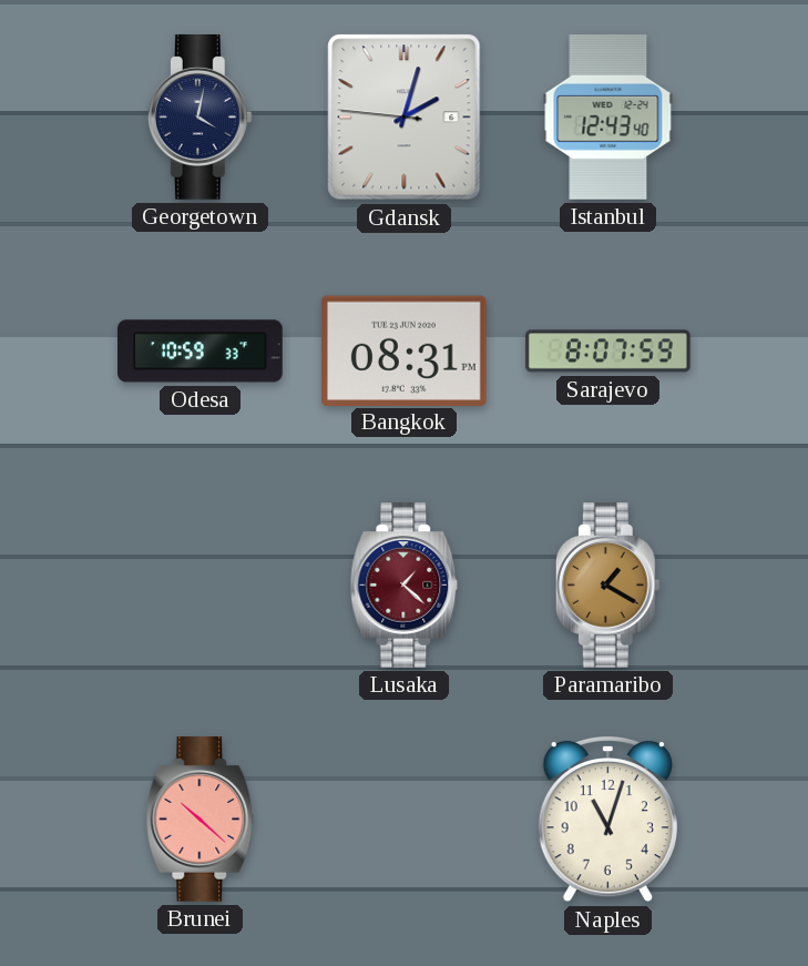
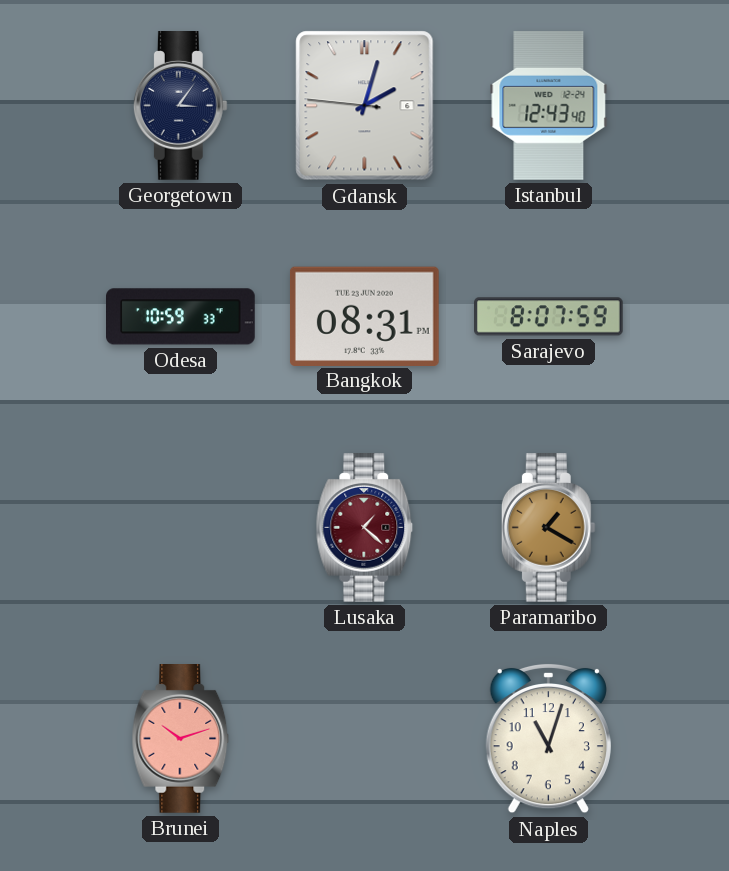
Georgetown: 4:02 -> 3:06
Brunei: 10:22 -> 10:12
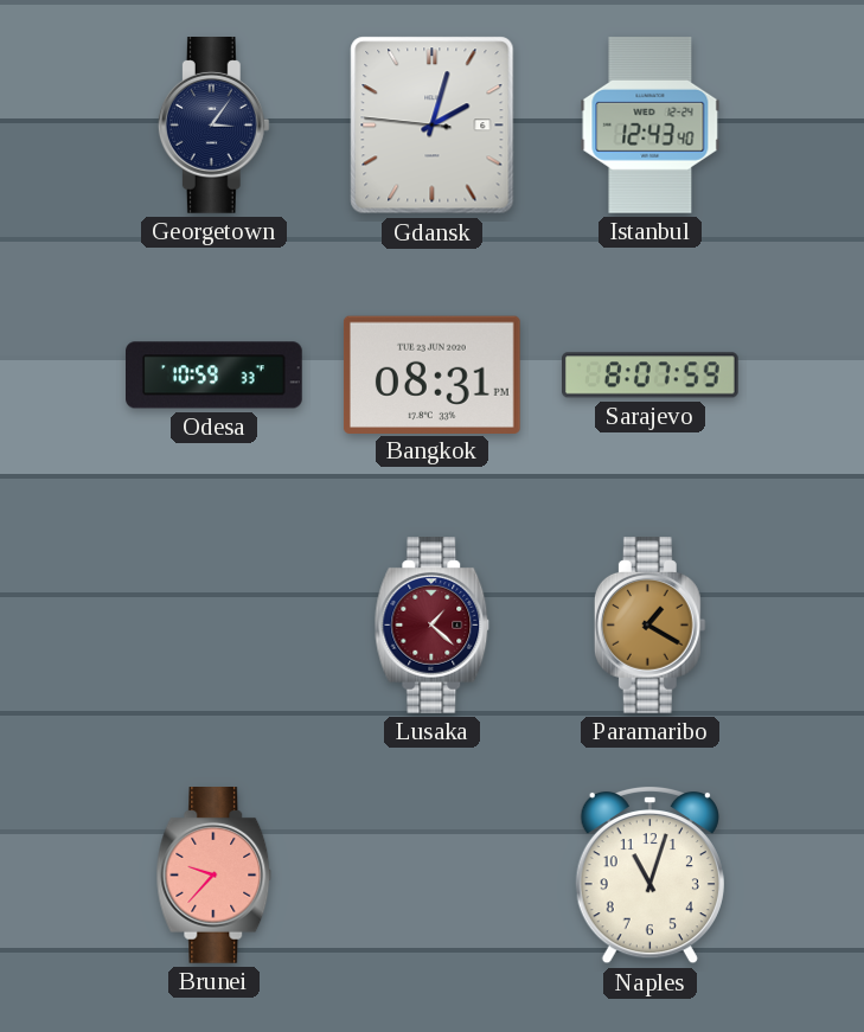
Brunei: 10:12 -> 9:37
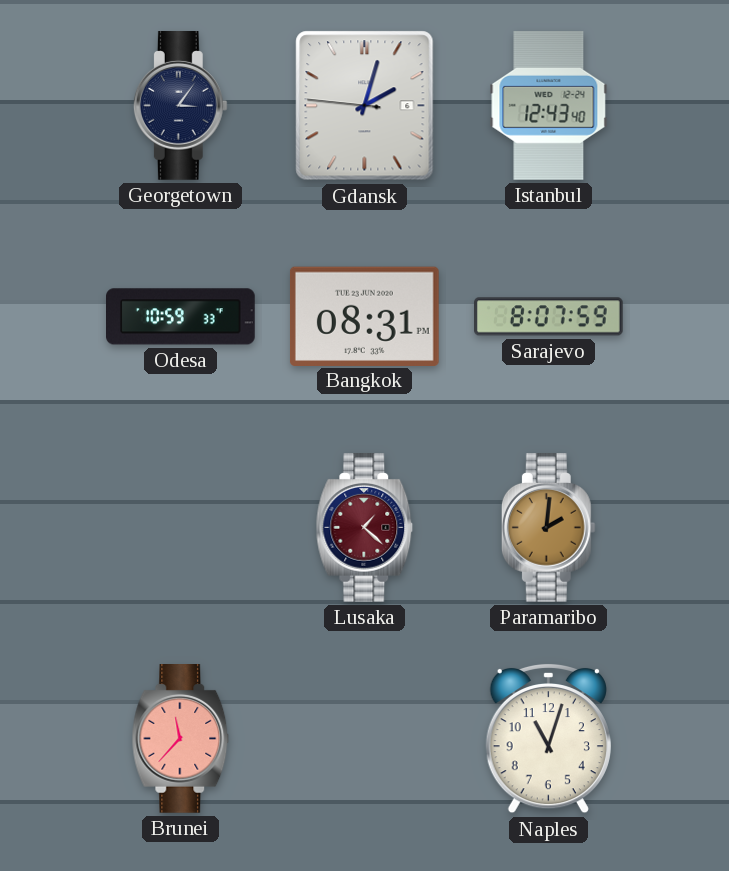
Paramaribo: 1:20 -> 2:01
Brunei: 9:37 -> 11:37
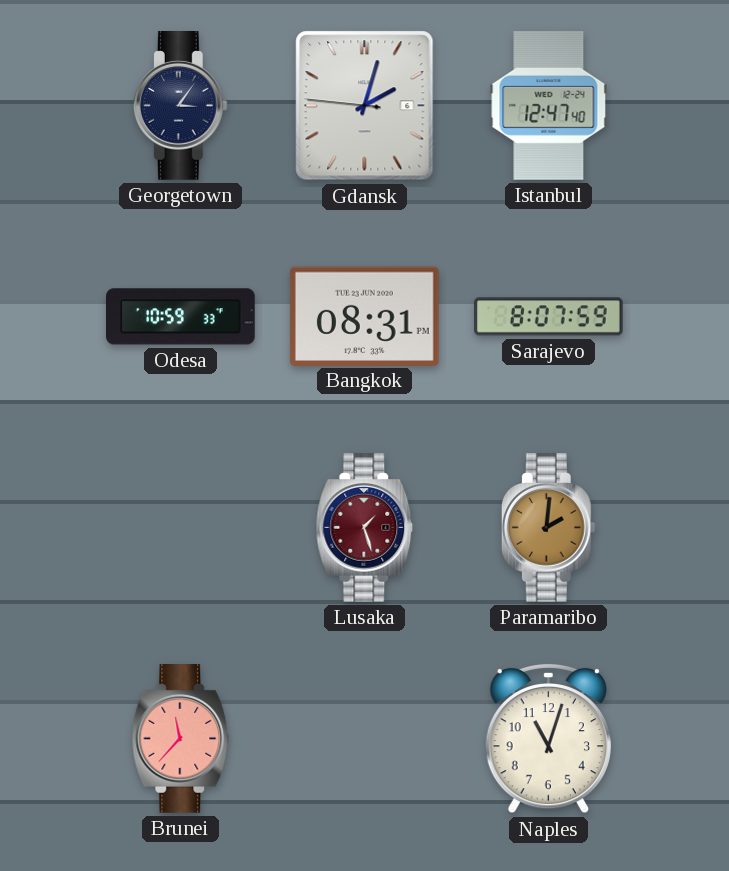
Istanbul: 12:43 -> 12:47
Lusaka: 1:22 -> 1:27
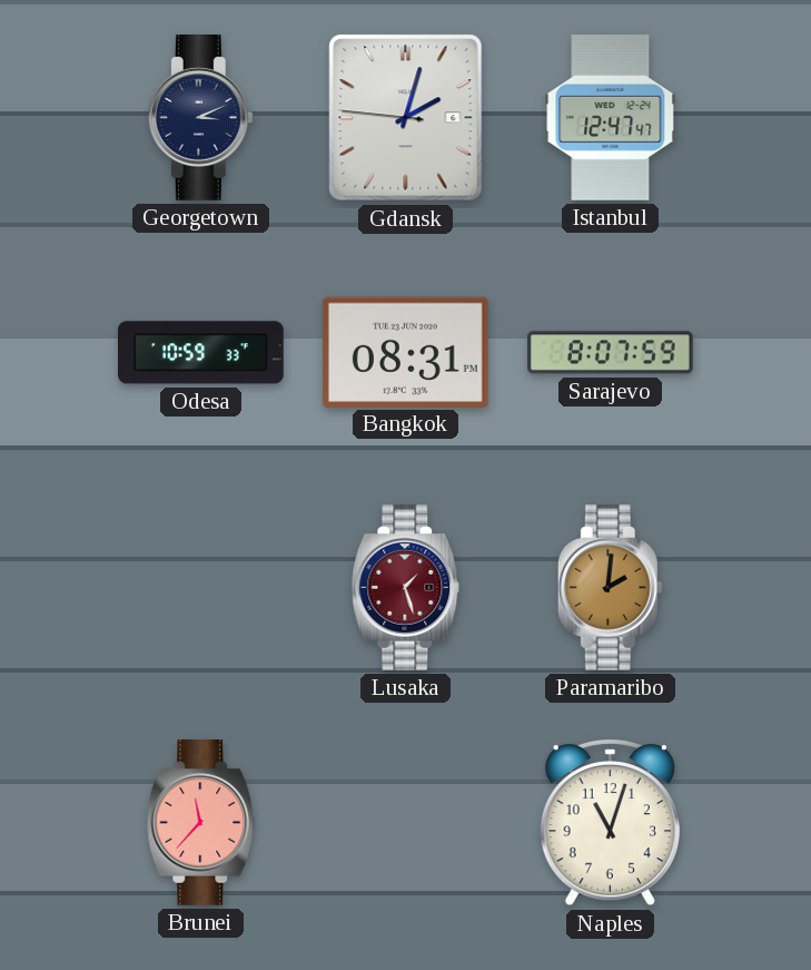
Georgetown: 3:06 -> 3:11
Istanbul: 12:47:40 -> 12:47:47
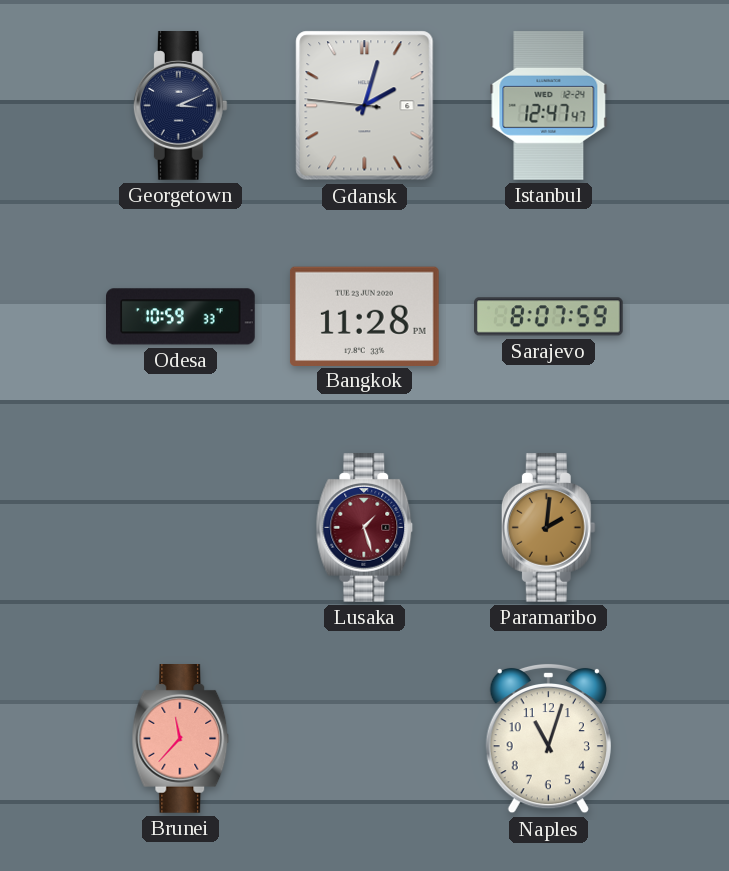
Bangkok: 08:31 -> 11:28
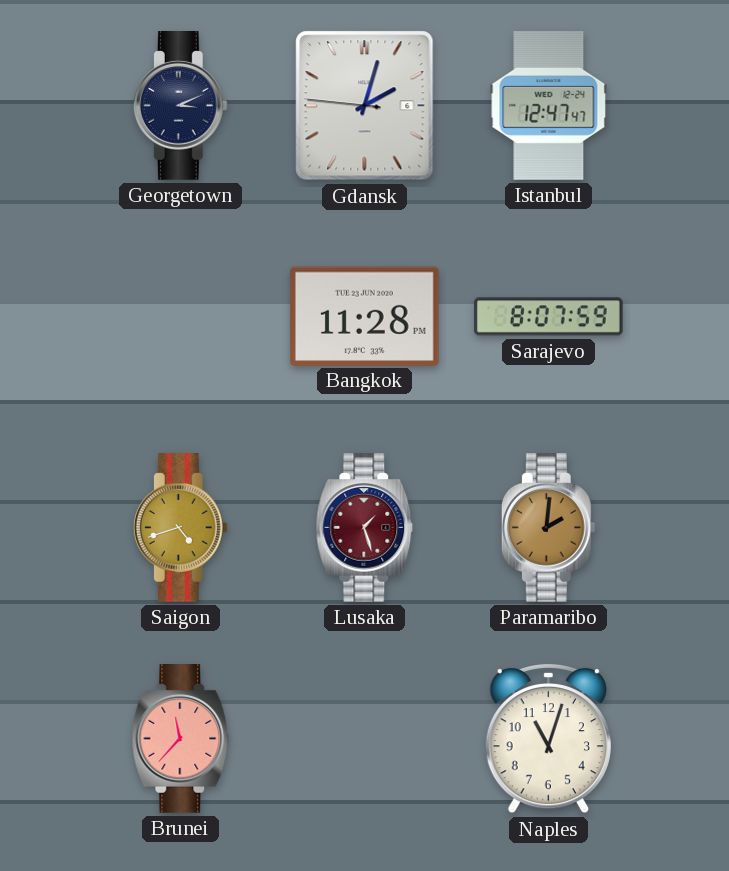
Odesa: 10:59 -> none
Saigon: none -> 4:42
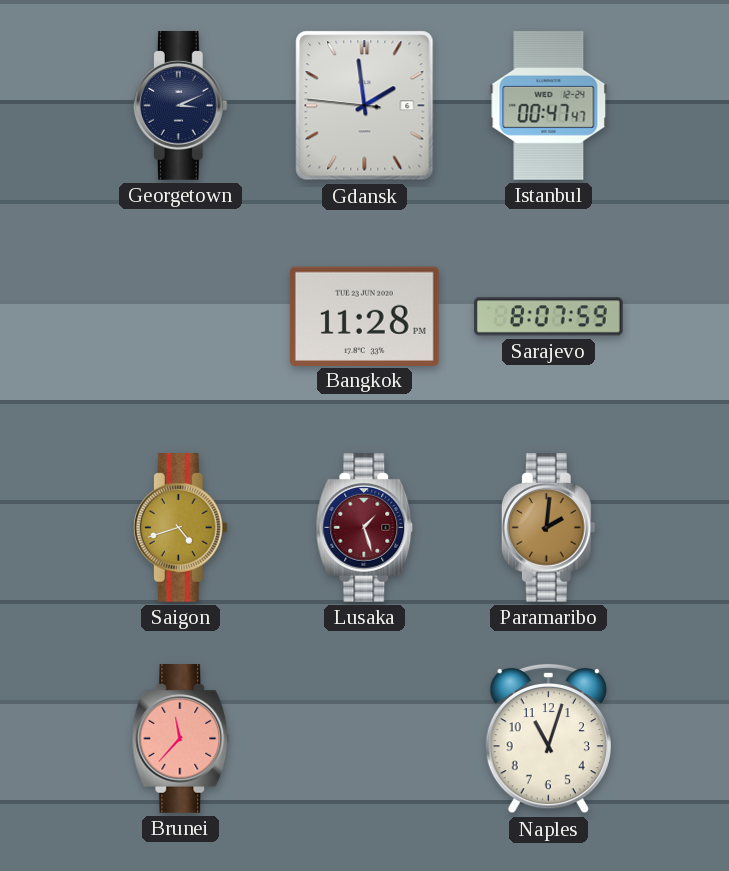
Gdansk: 2:02 -> 1:58
Istanbul: 12:47 -> 00:47
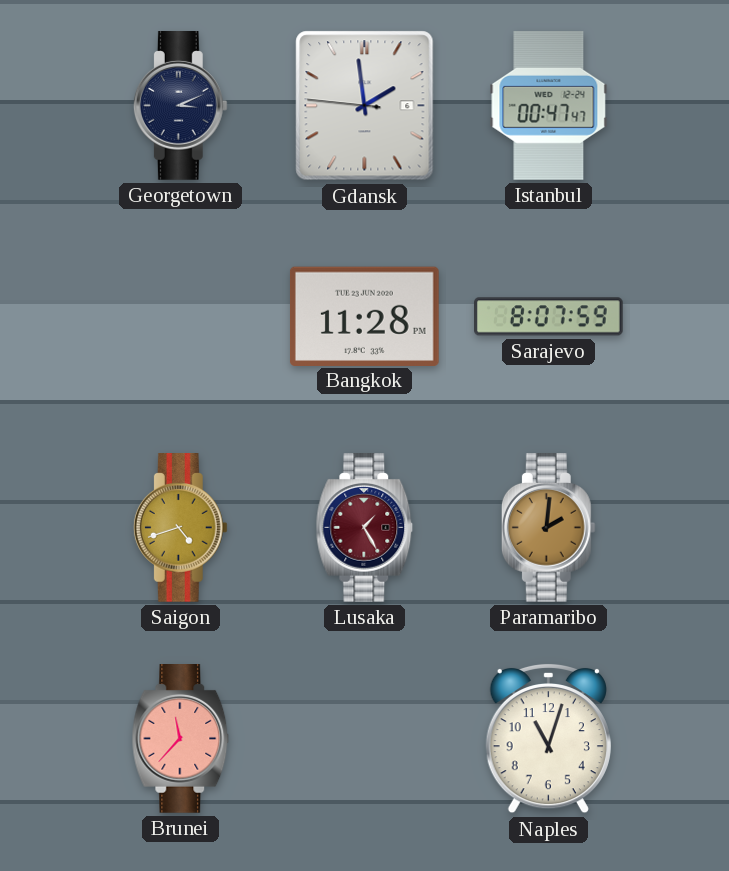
Lusaka: 1:27 -> 1:25
